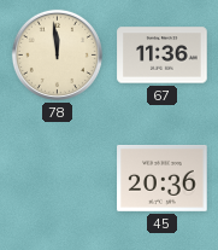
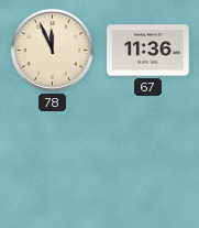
78: 11:59 -> 11:56
45: 20:36 -> none
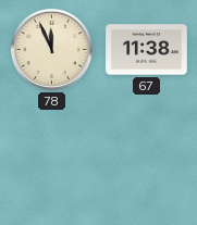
67: 11:36 -> 11:38
